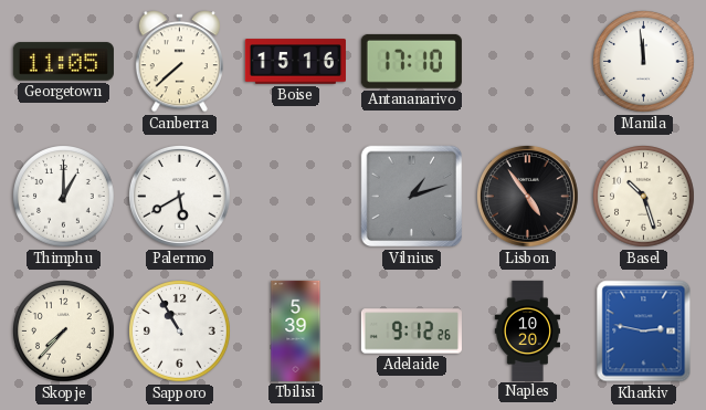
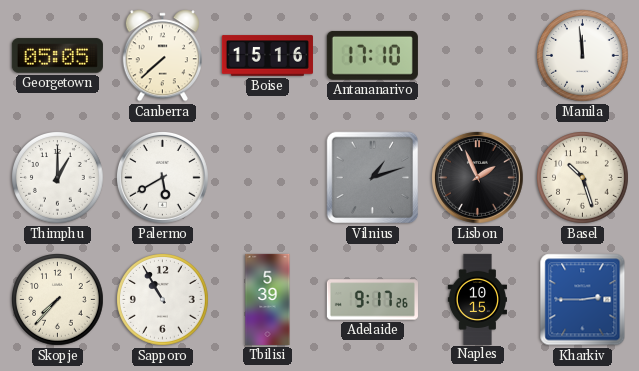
Georgetown: 11:05 -> 05:05
Lisbon: 4:54 -> 1:56
Adelaide: 9:12 -> 9:17
Naples: 10:20 -> 10:15
Kharkiv: 2:47 -> 2:45
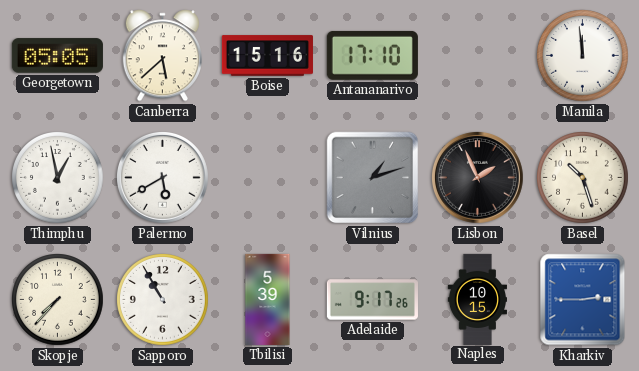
Canberra: 7:38 -> 5:38
Thimphu: 1:00 -> 12:58
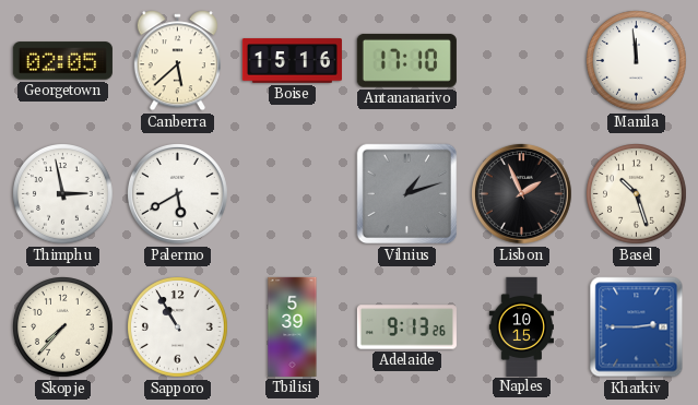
Georgetown: 05:05 -> 02:05
Thimphu: 12:58 -> 2:58
Adelaide: 9:17 -> 9:13
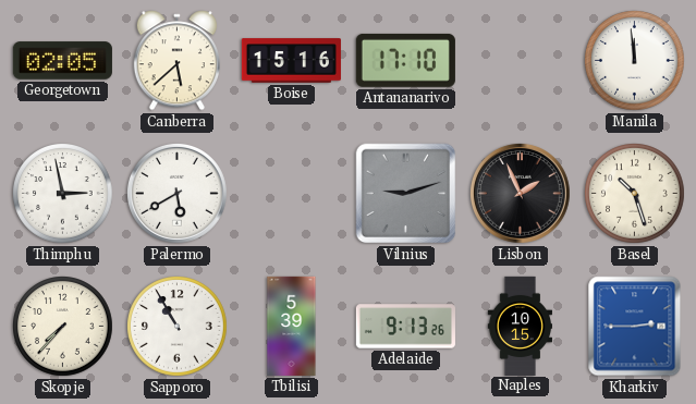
Vilnius: 1:12 -> 9:12
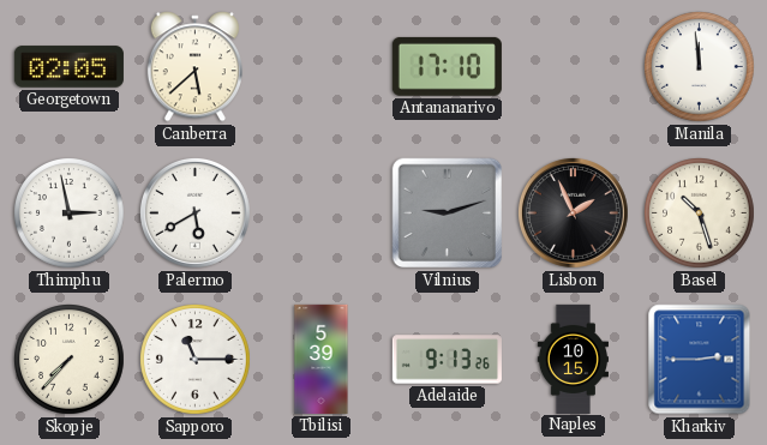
Boise: 15:16 -> none
Sapporo: 10:55 -> 11:15
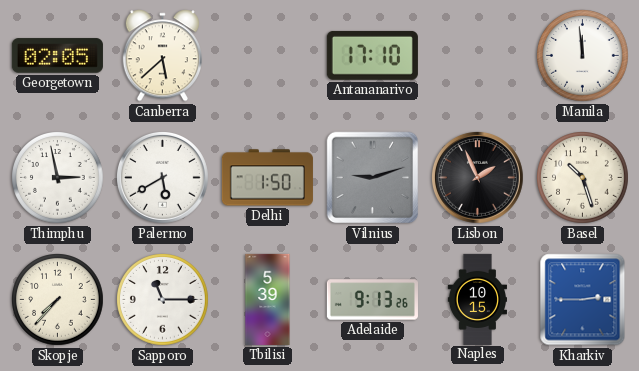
Delhi: none -> 1:50
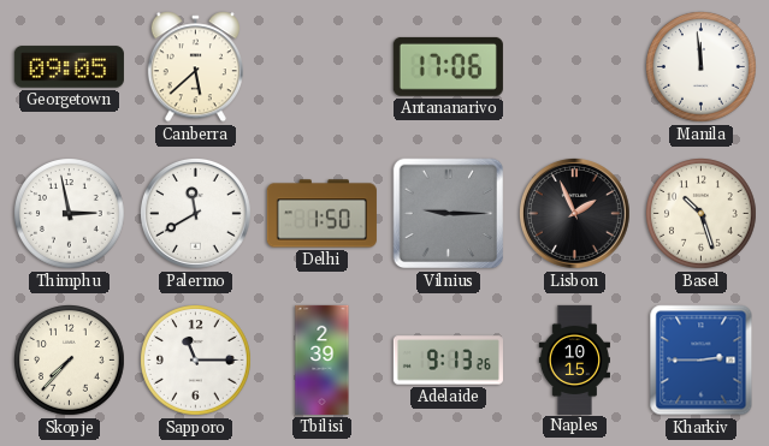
Georgetown: 02:05 -> 09:05
Antananarivo: 17:10 -> 17:06
Palermo: 5:40 -> 11:40
Vilnius: 9:12 -> 9:15
Tbilisi: 5:39 -> 2:39
